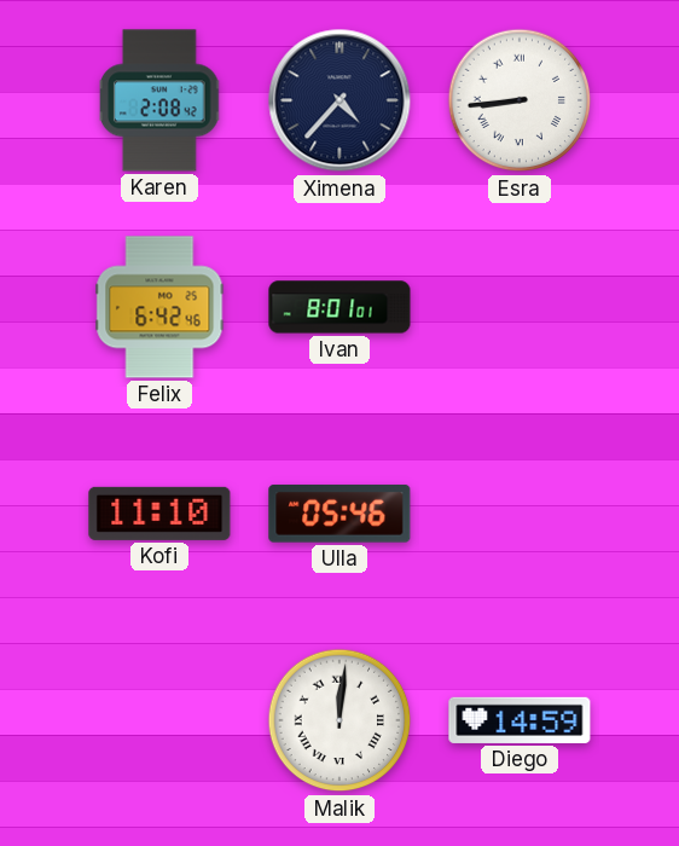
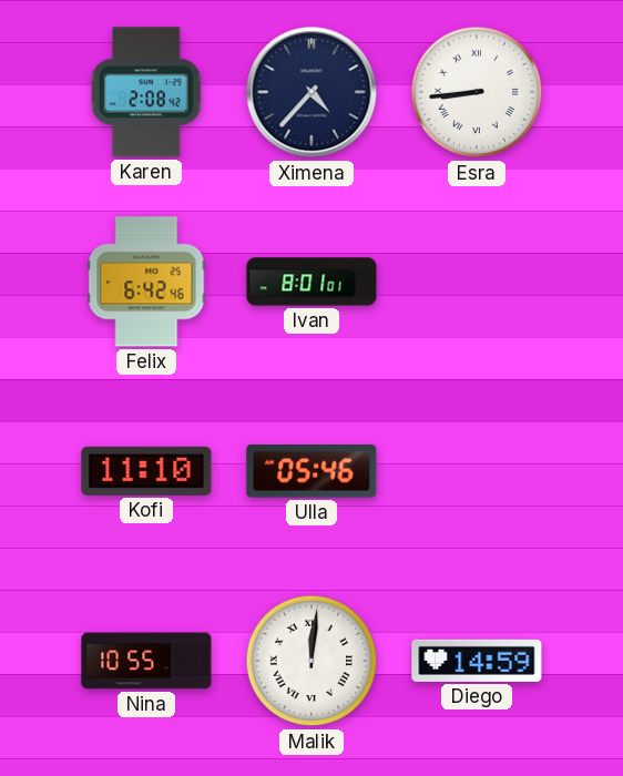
Nina: none -> 10:55
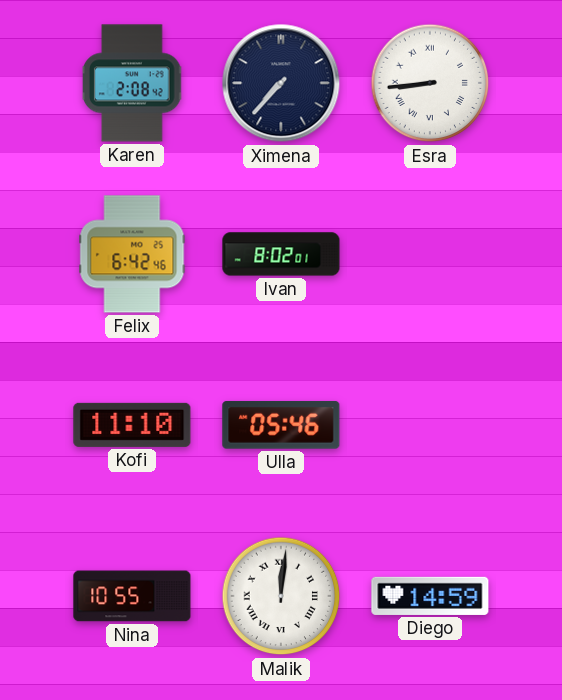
Ximena: 4:37 -> 7:37
Ivan: 8:01 -> 8:02
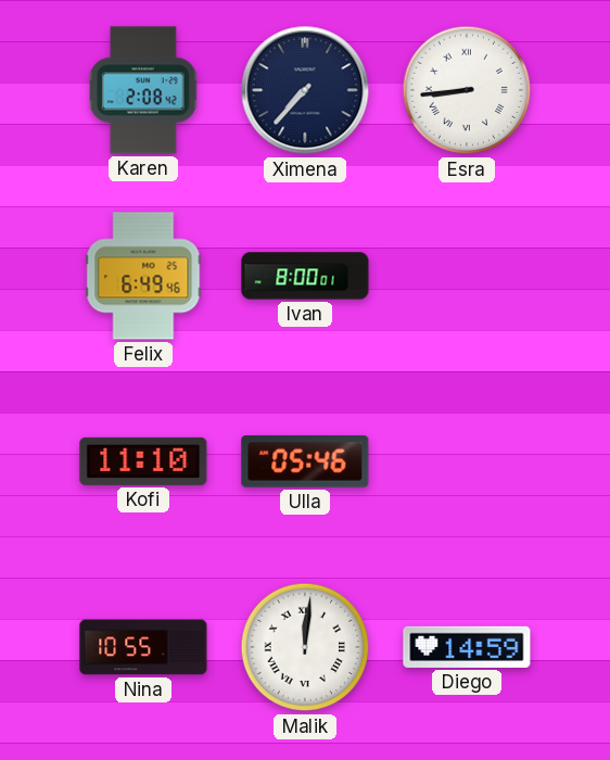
Felix: 6:42 -> 6:49
Ivan: 8:02 -> 8:00
